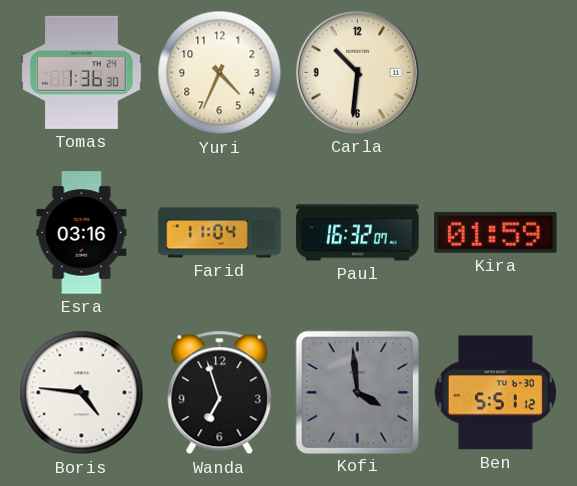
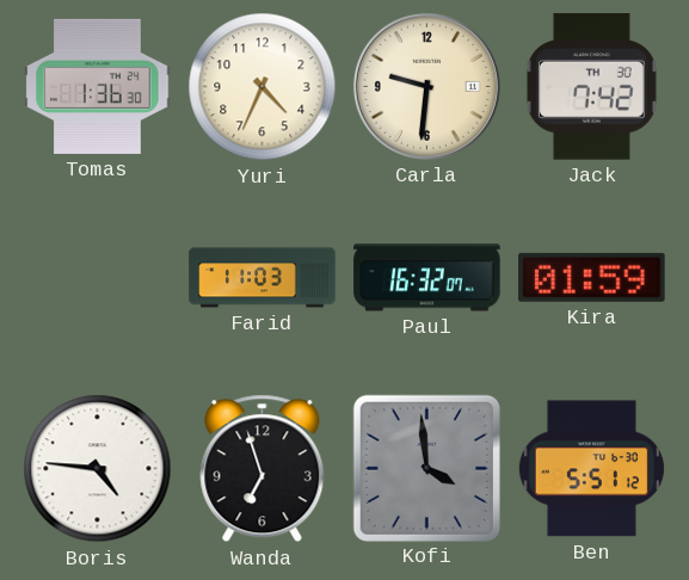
Carla: 10:31 -> 9:31
Jack: none -> 7:42
Esra: 03:16 -> none
Farid: 11:04 -> 11:03
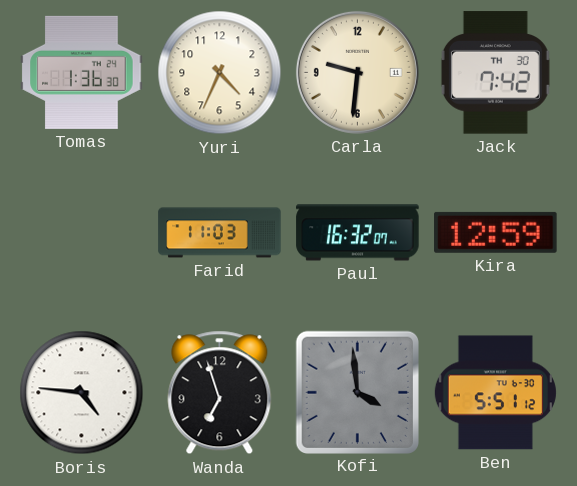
Kira: 01:59 -> 12:59
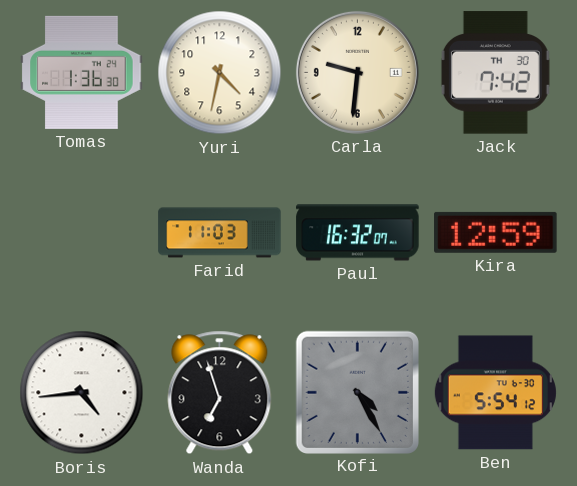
Yuri: 4:34 -> 4:32
Boris: 4:46 -> 4:44
Kofi: 3:59 -> 4:25
Ben: 5:51 -> 5:54
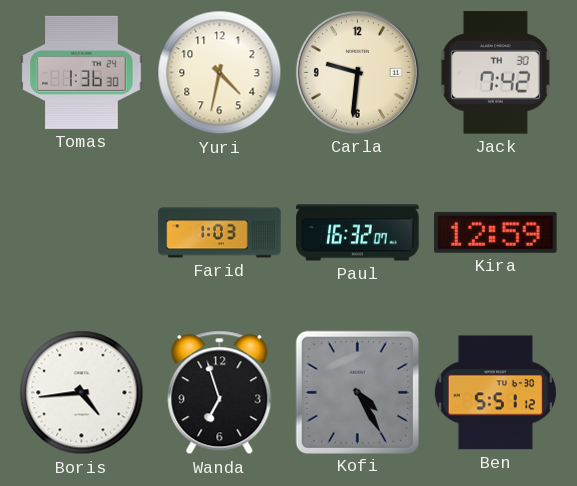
Farid: 11:03 -> 1:03
Ben: 5:54 -> 5:51
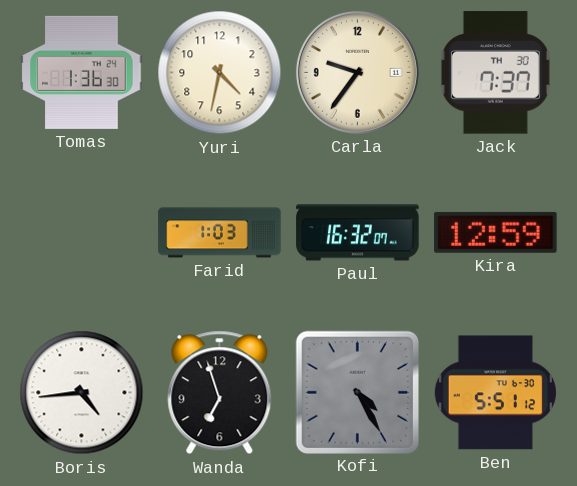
Carla: 9:31 -> 9:36
Jack: 7:42 -> 7:37
